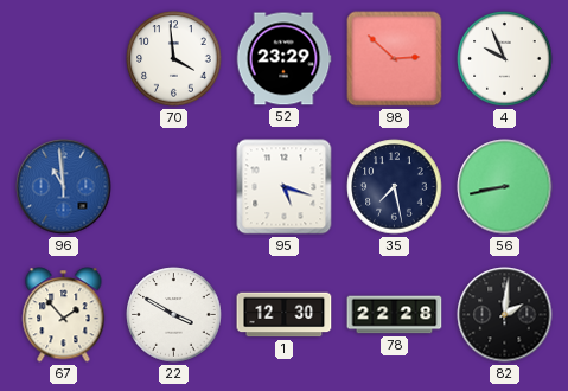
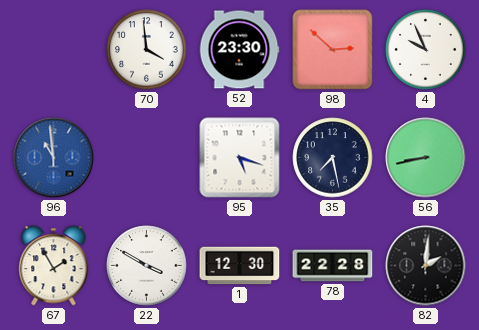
52: 23:29 -> 23:30
67: 1:53 -> 1:55
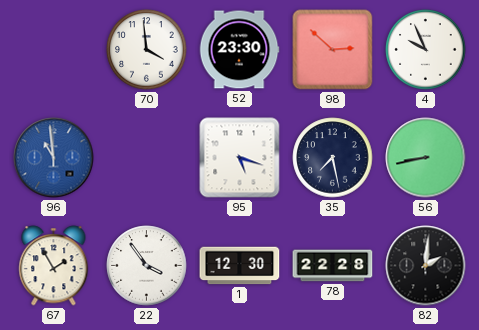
22: 3:50 -> 3:54
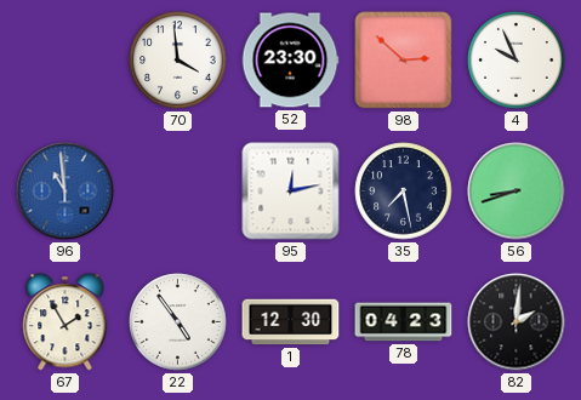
95: 5:18 -> 12:13
56: 8:43 -> 8:42
22: 3:54 -> 4:54
78: 22:28 -> 04:23
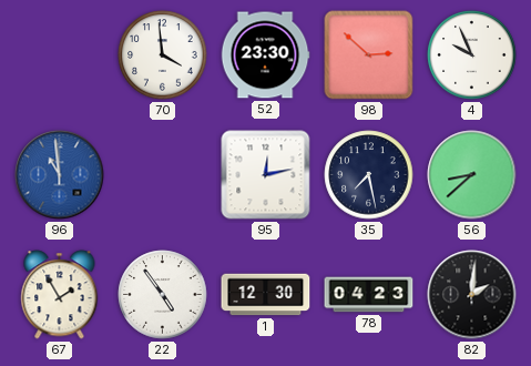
56: 8:42 -> 8:38
